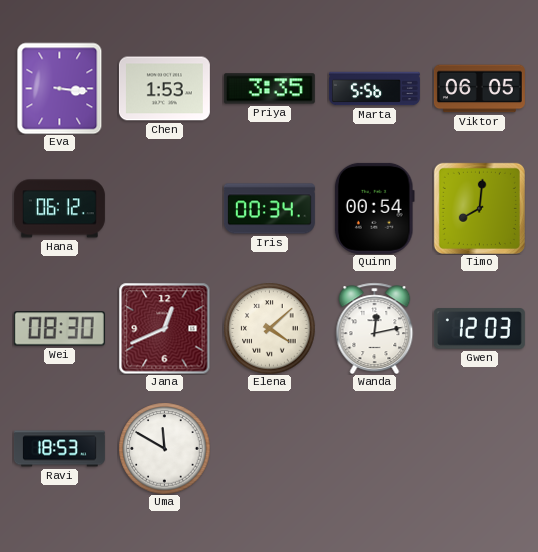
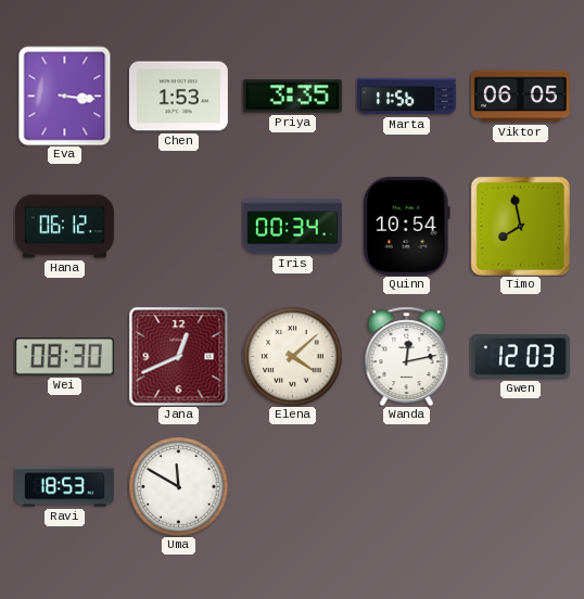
Marta: 5:56 -> 11:56
Quinn: 00:54 -> 10:54
Timo: 8:01 -> 7:58
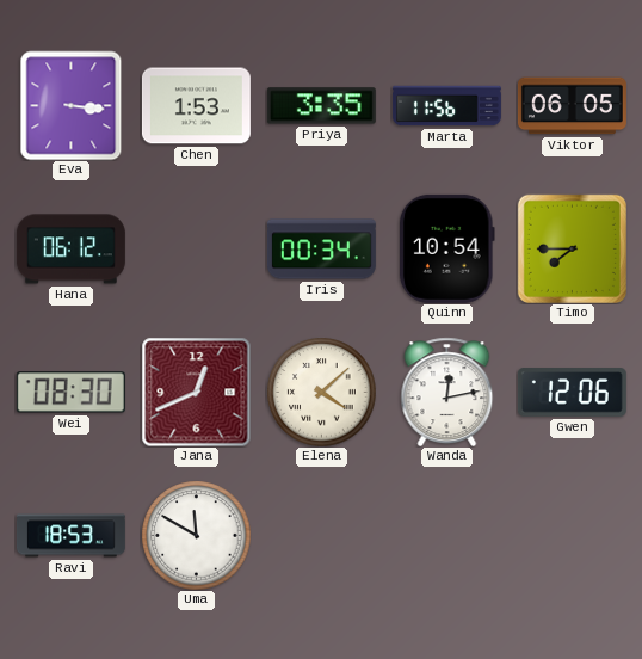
Timo: 7:58 -> 7:45
Gwen: 12:03 -> 12:06
